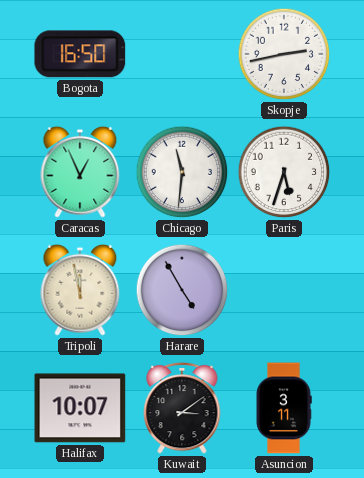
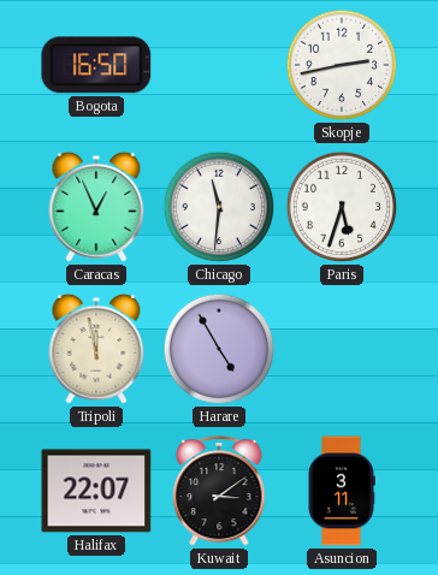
Halifax: 10:07 -> 22:07
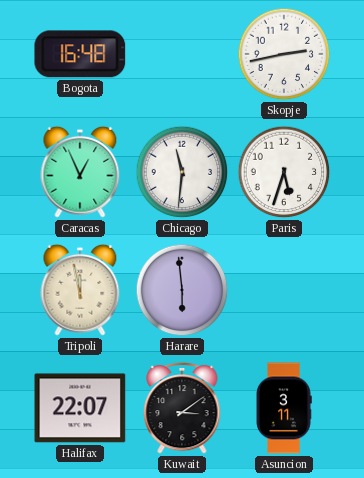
Bogota: 16:50 -> 16:48
Harare: 4:55 -> 5:59
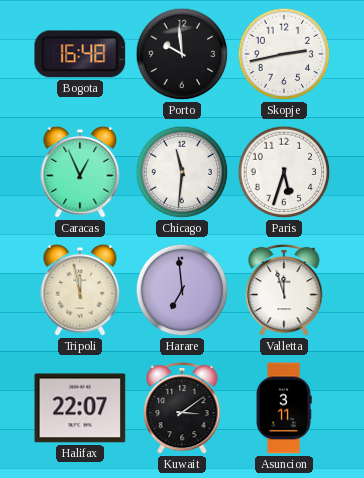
Porto: none -> 9:59
Harare: 5:59 -> 6:59
Valletta: none -> 11:57
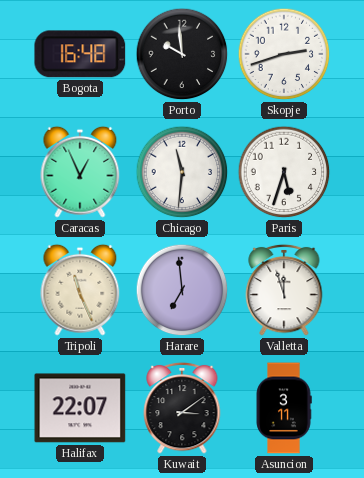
Skopje: 2:43 -> 2:42
Tripoli: 11:58 -> 11:26
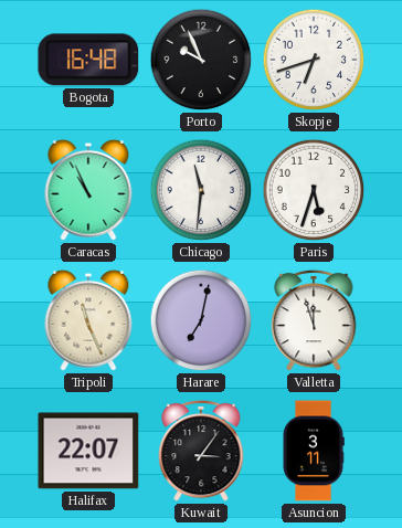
Porto: 9:59 -> 9:56
Skopje: 2:42 -> 6:42
Caracas: 12:56 -> 10:56
Harare: 6:59 -> 7:02
Kuwait: 3:09 -> 3:06
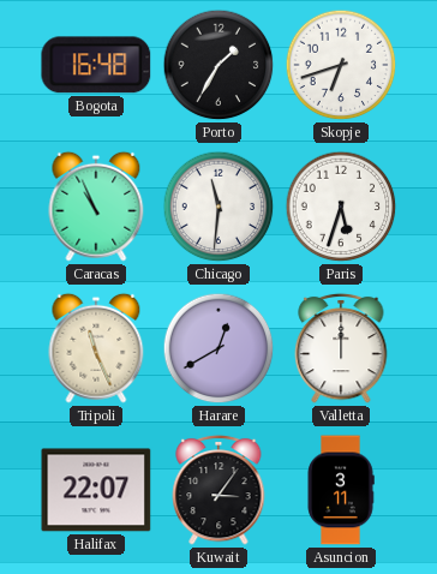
Porto: 9:56 -> 1:35
Harare: 7:02 -> 12:40
Valletta: 11:57 -> 12:00
